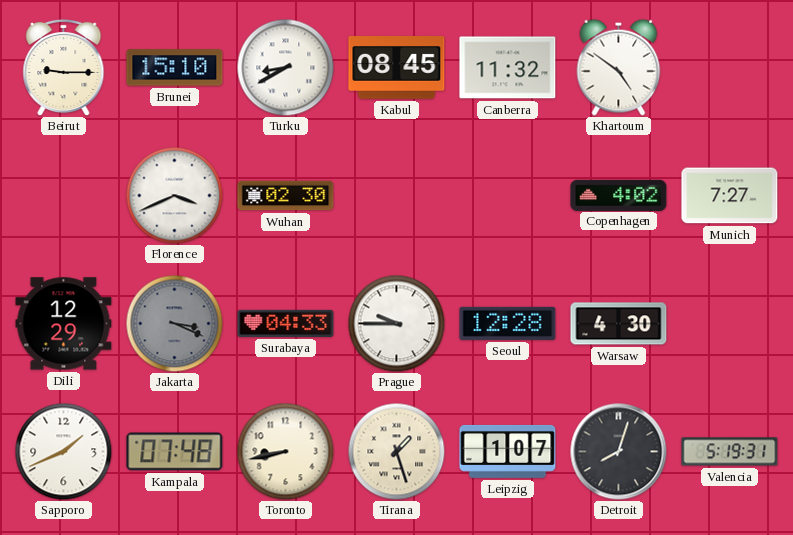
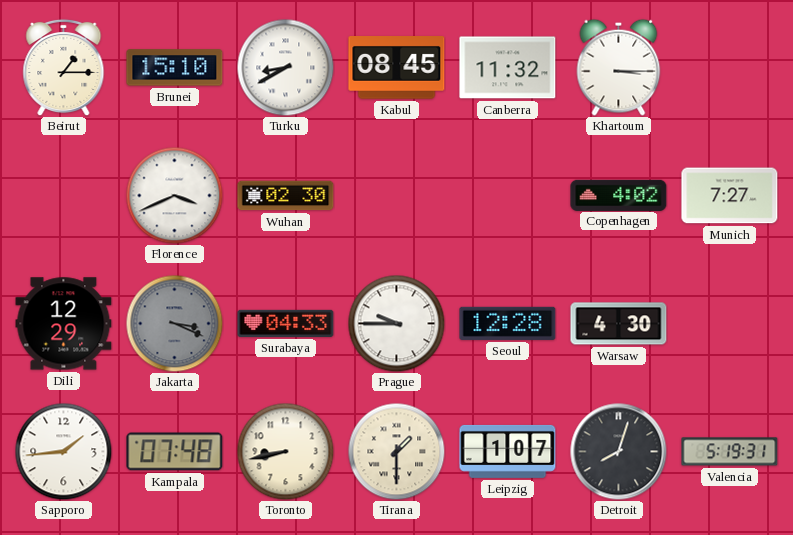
Beirut: 9:15 -> 1:15
Khartoum: 4:51 -> 3:15
Sapporo: 1:41 -> 1:44
Tirana: 1:27 -> 1:30
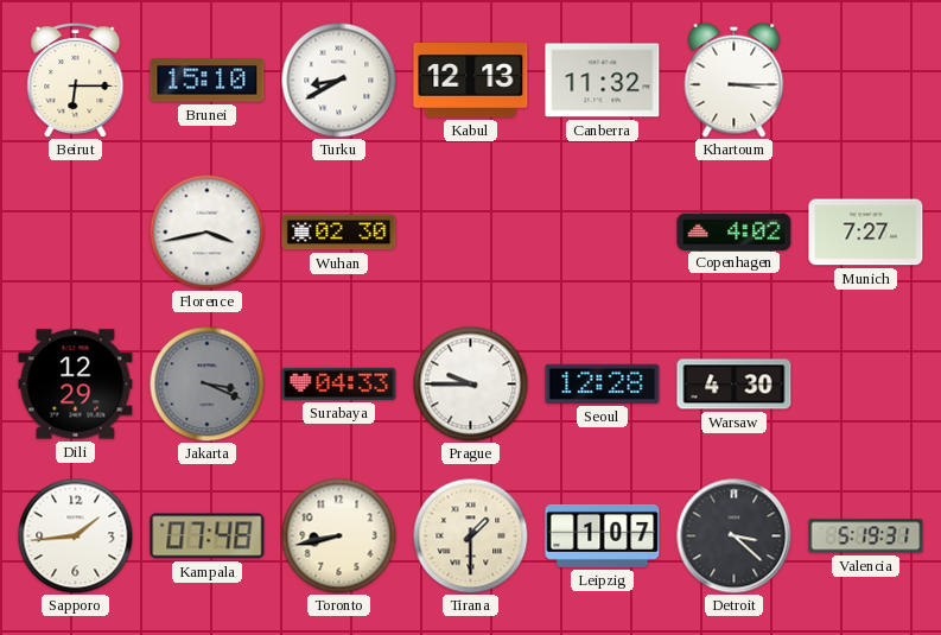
Beirut: 1:15 -> 6:15
Kabul: 08:45 -> 12:13
Florence: 3:41 -> 3:43
Detroit: 8:03 -> 3:22
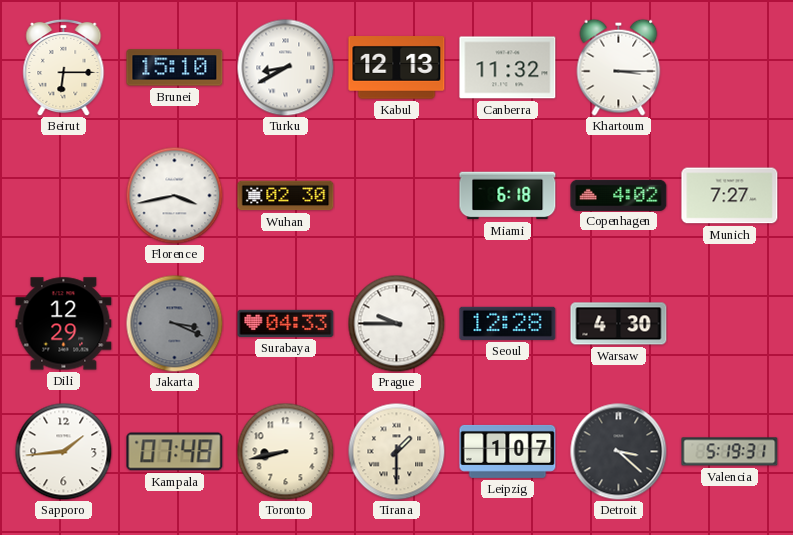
Miami: none -> 6:18
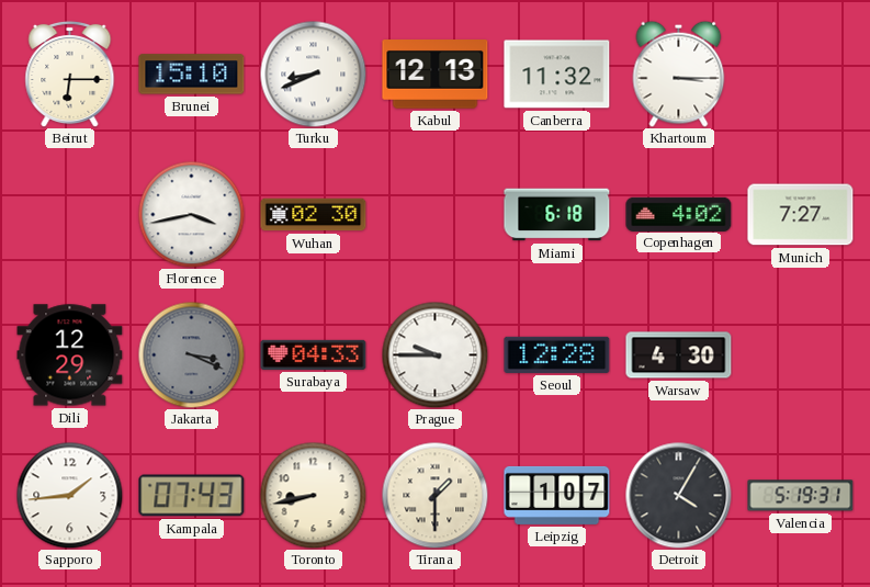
Turku: 8:40 -> 8:41
Kampala: 07:48 -> 07:43
Detroit: 3:22 -> 4:05
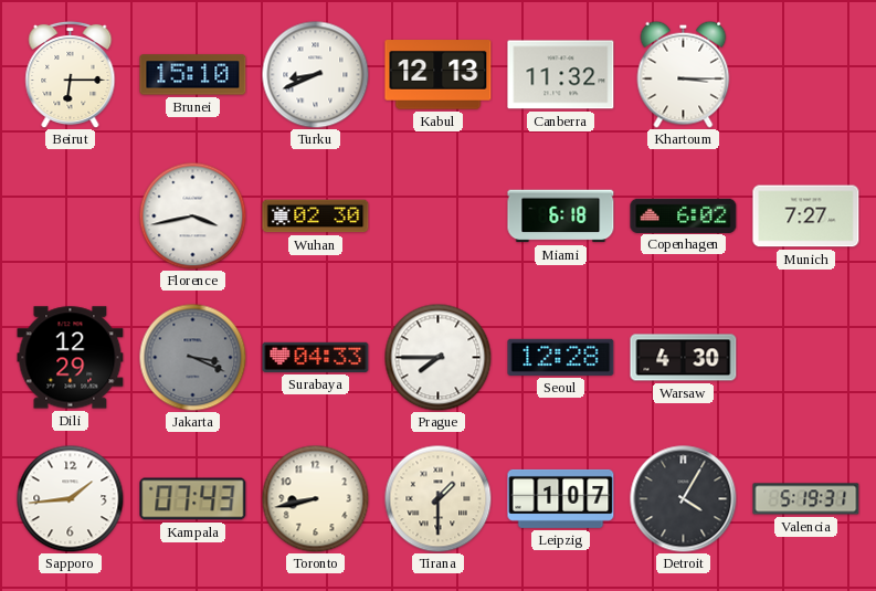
Copenhagen: 4:02 -> 6:02
Prague: 9:45 -> 7:45
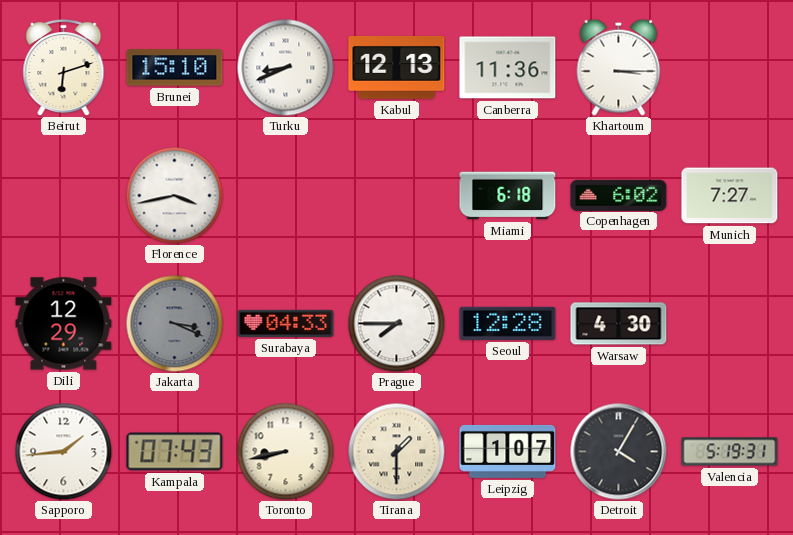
Beirut: 6:15 -> 6:12
Canberra: 11:32 -> 11:36
Wuhan: 02:30 -> none
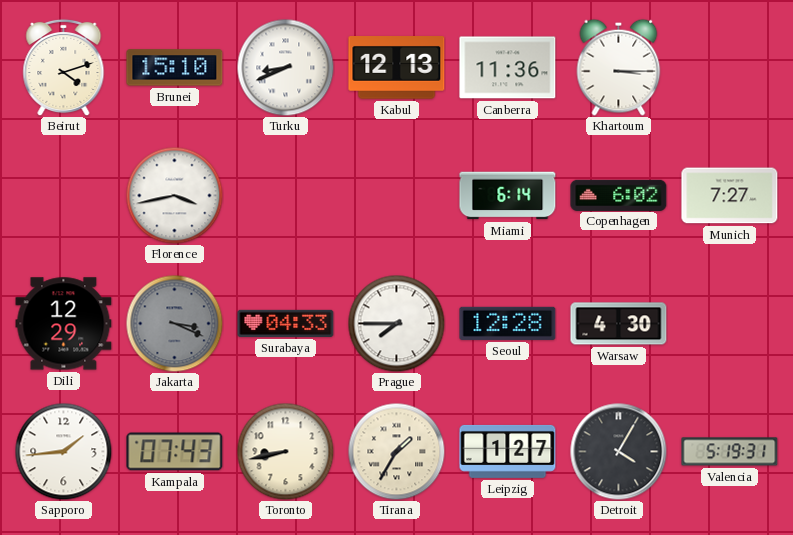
Beirut: 6:12 -> 4:12
Miami: 6:18 -> 6:14
Tirana: 1:30 -> 1:35
Leipzig: 1:07 -> 1:27
